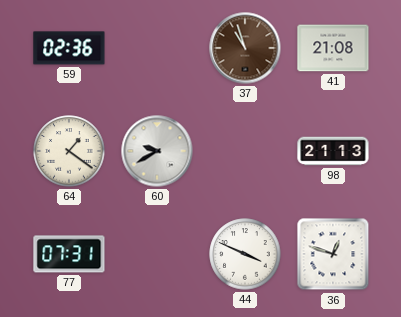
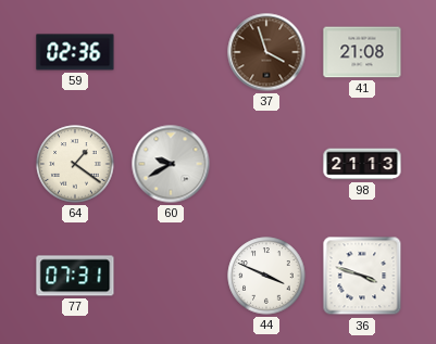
37: 10:57 -> 3:57
36: 12:48 -> 3:48
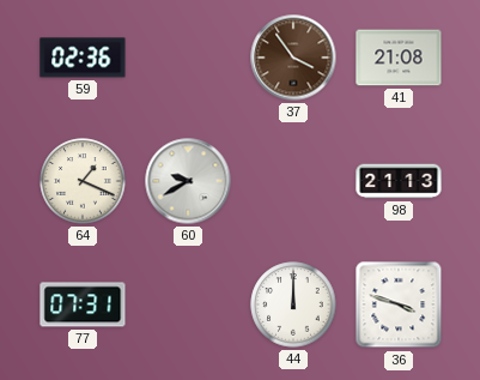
37: 3:57 -> 3:54
64: 1:21 -> 1:19
44: 3:49 -> 12:00
